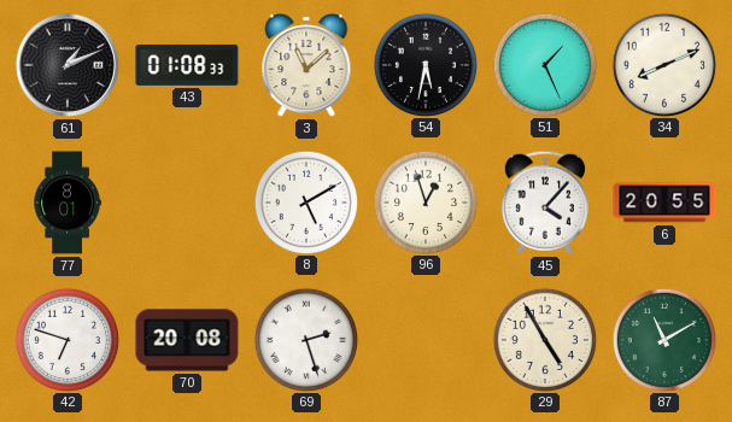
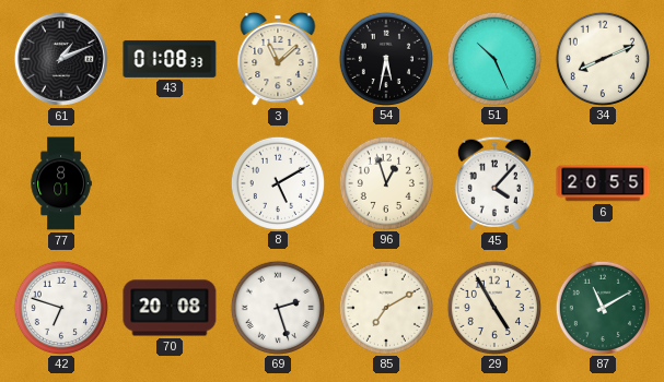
51: 1:26 -> 10:26
85: none -> 7:10
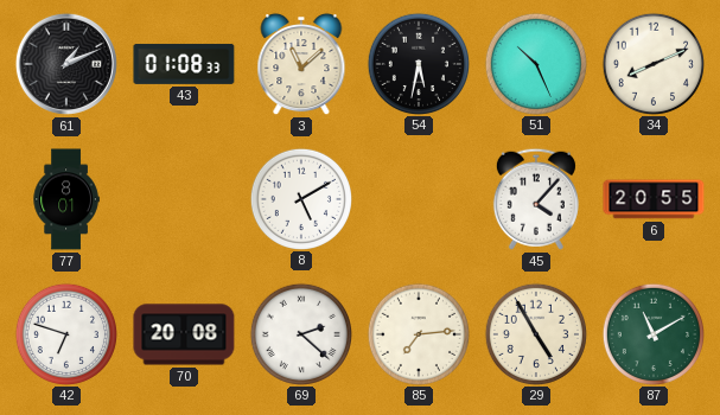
96: 12:57 -> none
69: 2:27 -> 2:22
85: 7:10 -> 7:14
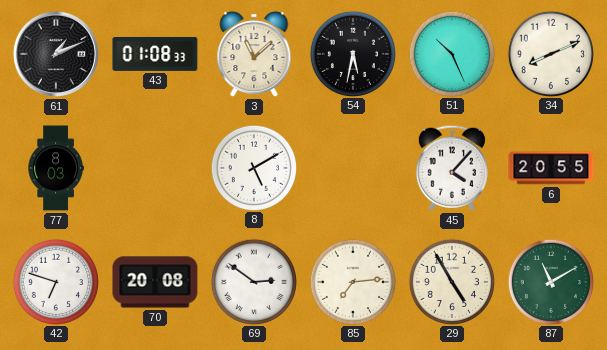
77: 8:01 -> 8:03
69: 2:22 -> 2:51
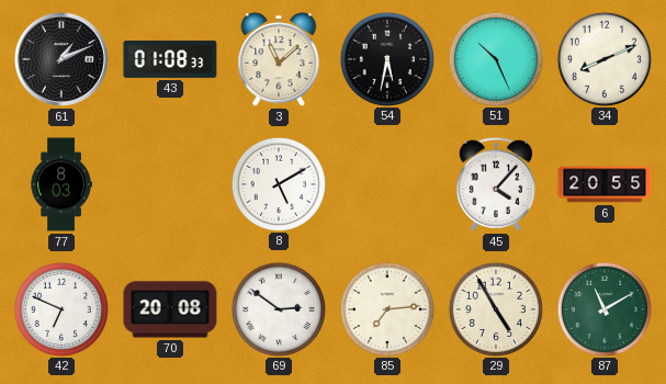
42: 6:48 -> 6:49
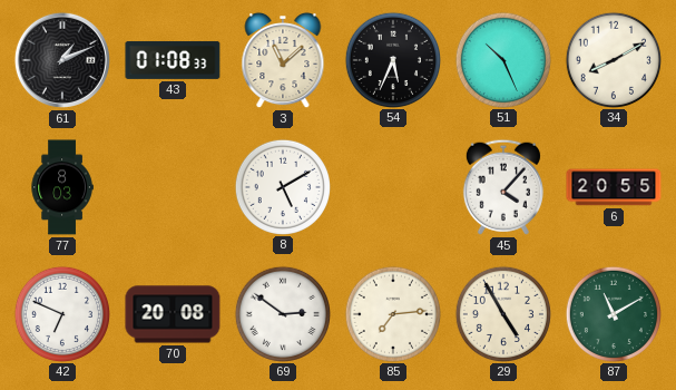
54: 5:32 -> 5:34
34: 8:11 -> 8:10
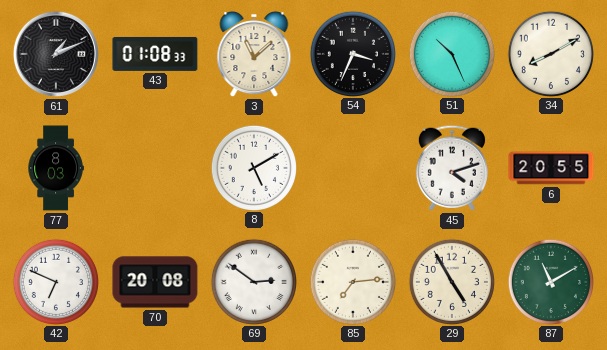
54: 5:34 -> 3:34
45: 4:07 -> 4:12
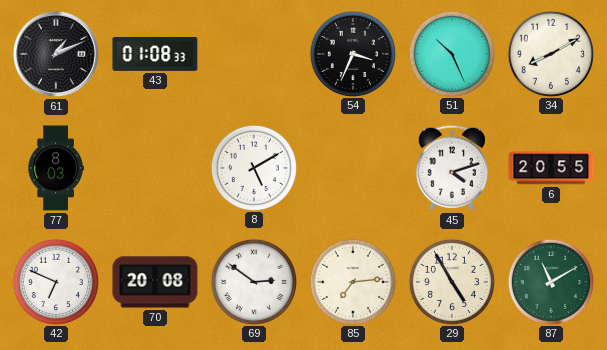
3: 11:08 -> none
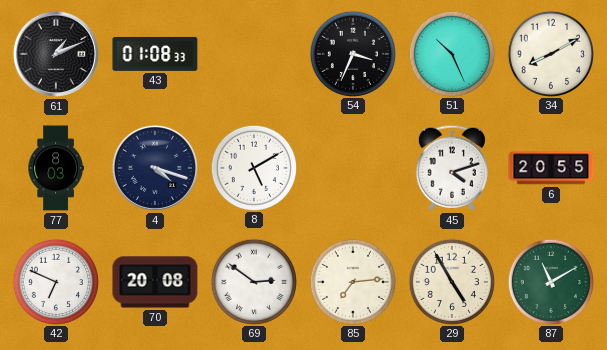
4: none -> 4:18
